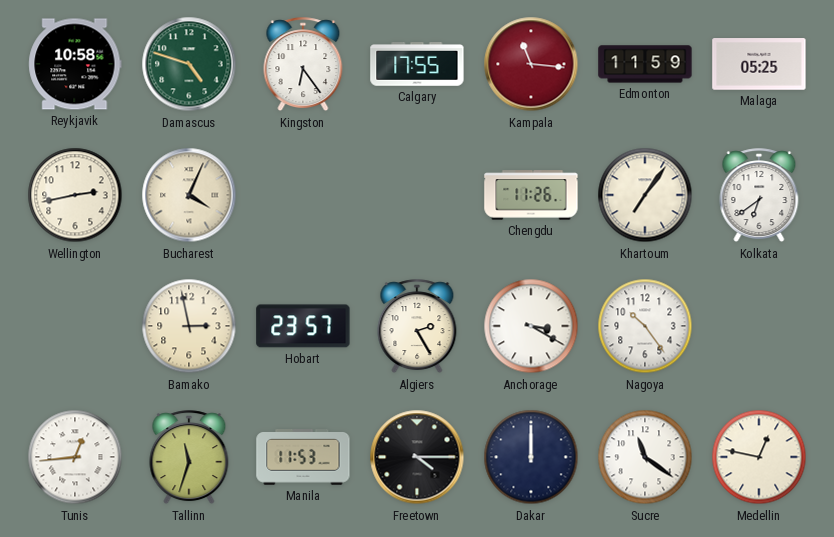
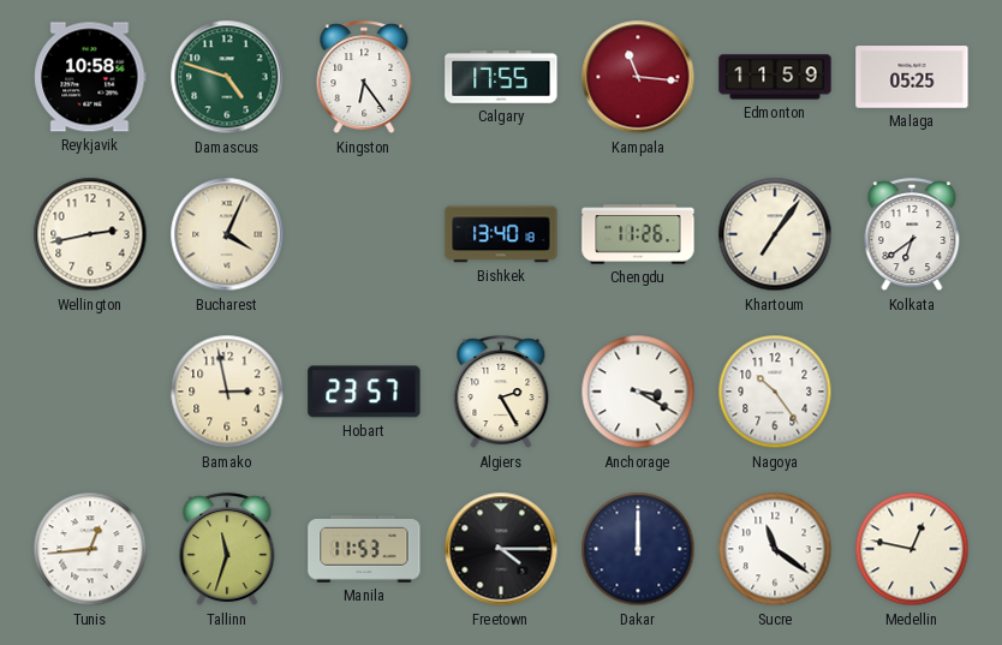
Bishkek: none -> 13:40
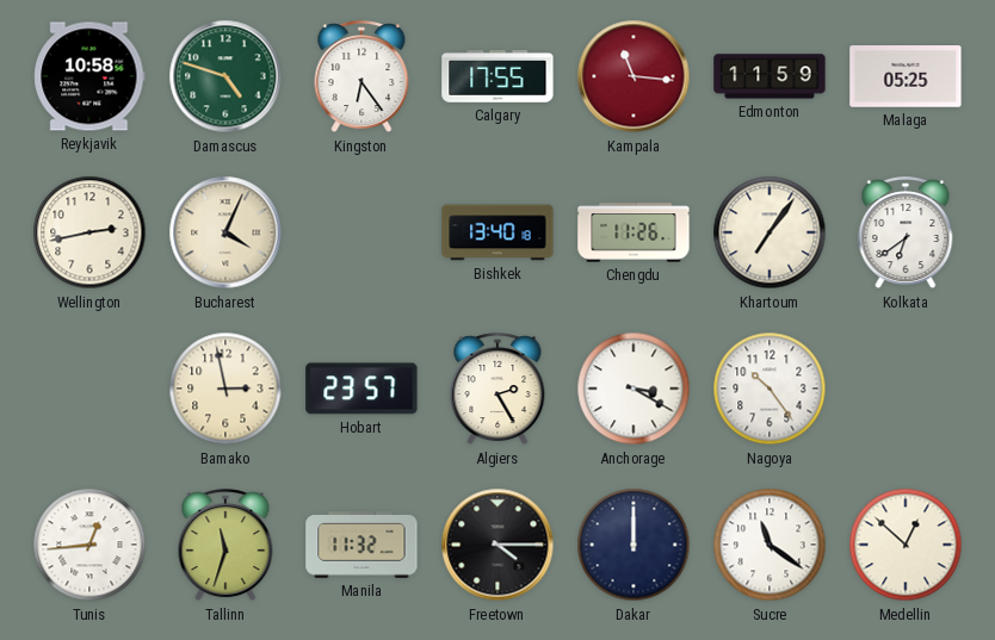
Manila: 11:53 -> 11:32
Medellin: 12:47 -> 12:52
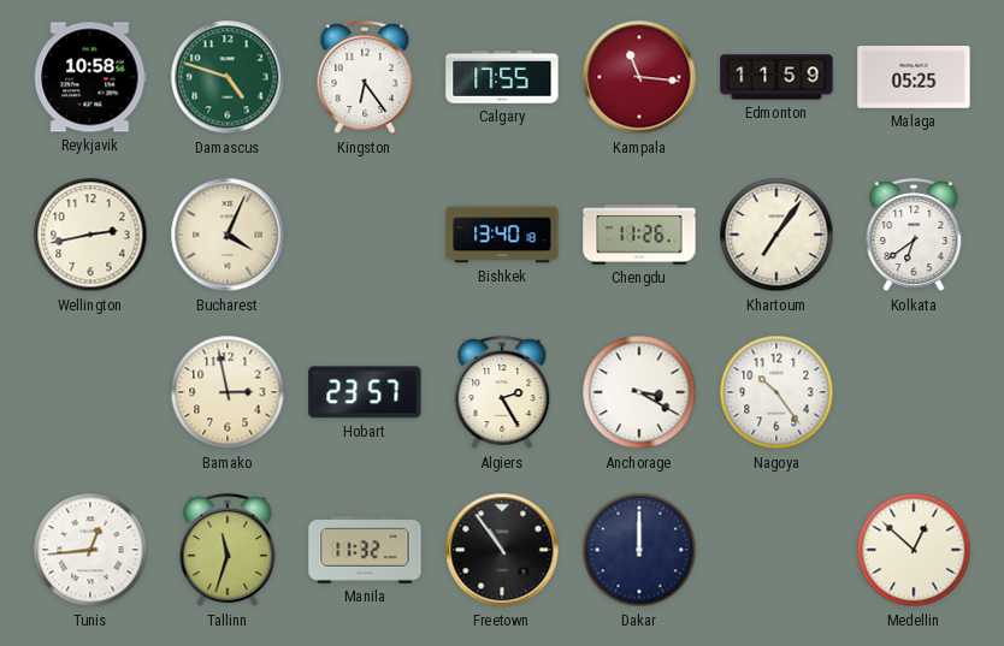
Freetown: 4:15 -> 10:54
Sucre: 11:21 -> none
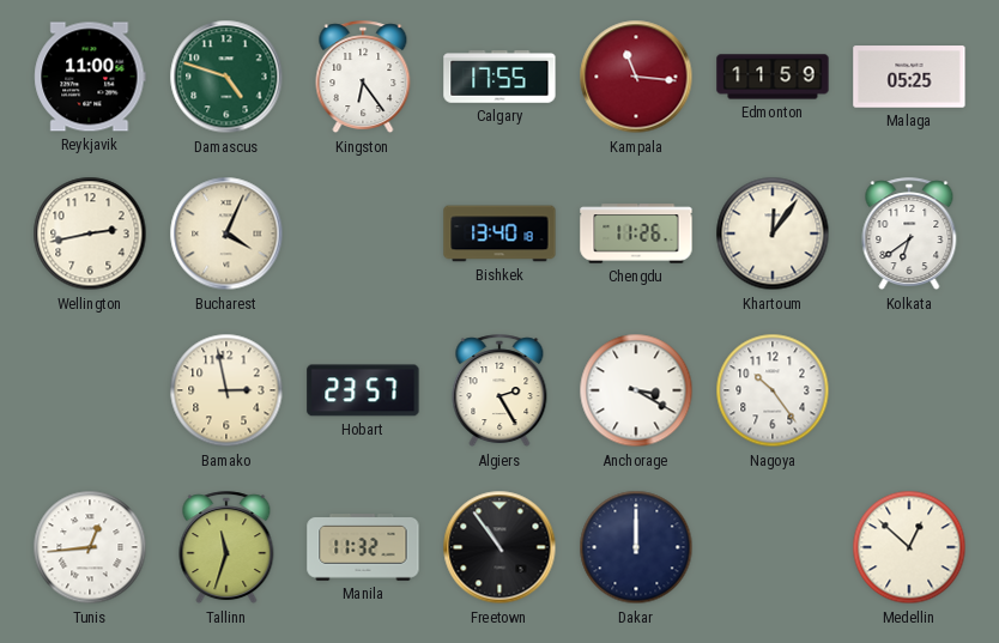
Reykjavik: 10:58 -> 11:00
Khartoum: 7:06 -> 12:06
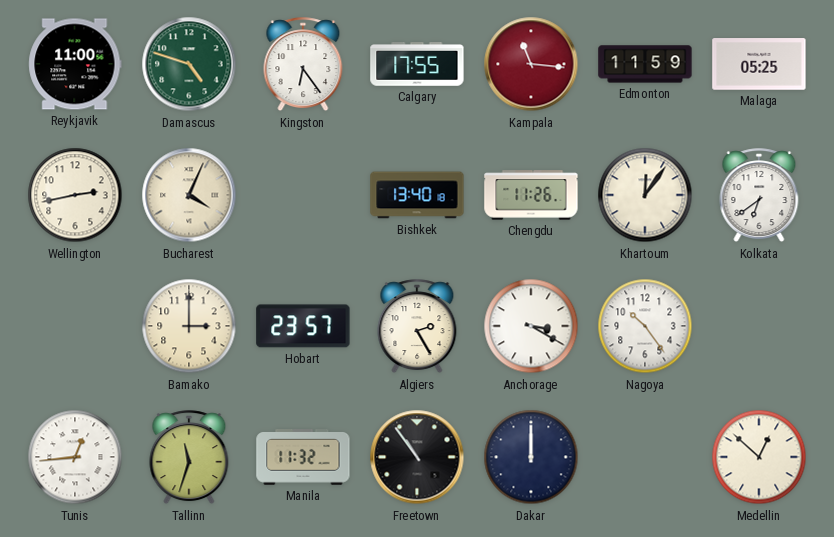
Bamako: 2:58 -> 3:00
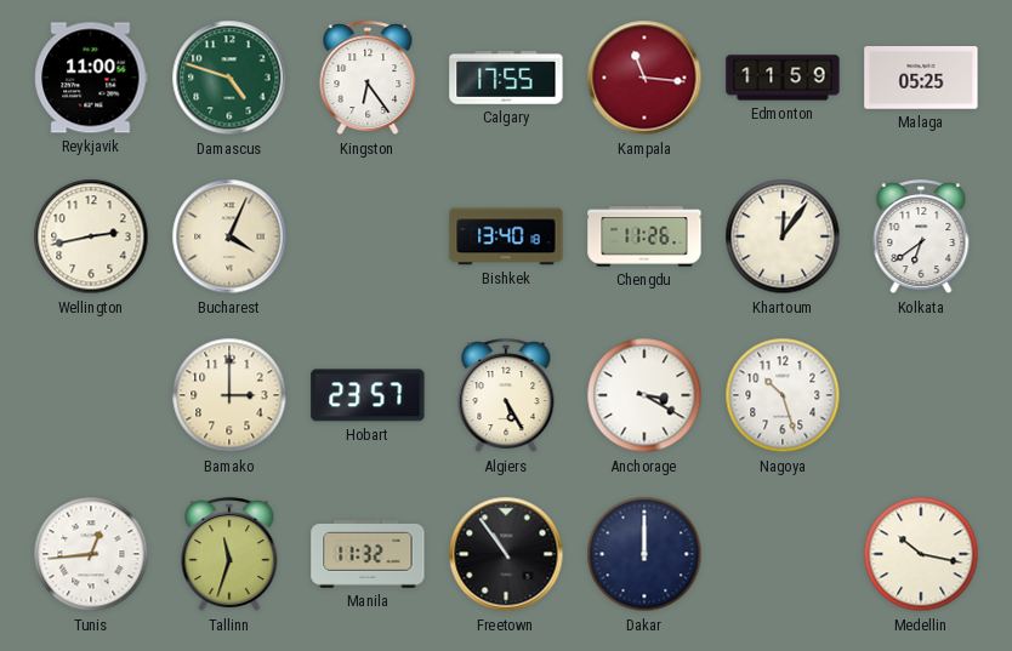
Algiers: 2:25 -> 5:25
Nagoya: 10:24 -> 10:27
Medellin: 12:52 -> 10:17
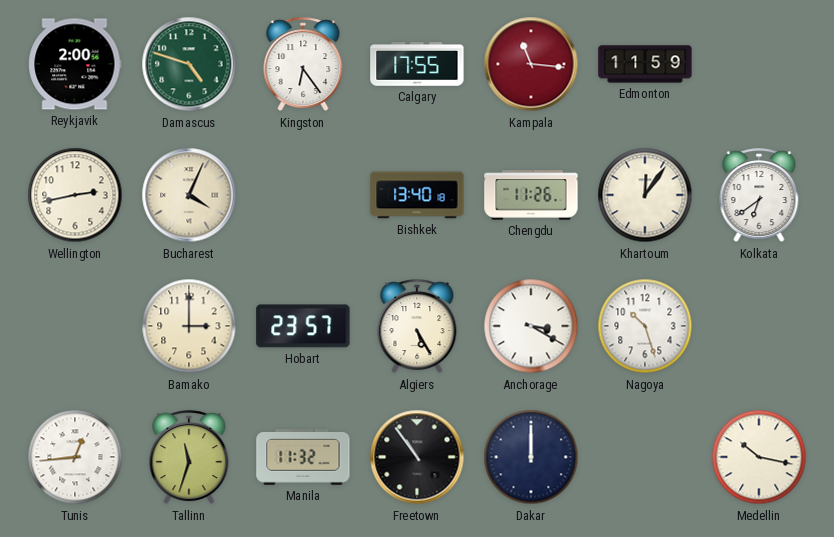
Reykjavik: 11:00 -> 2:00
Malaga: 05:25 -> none
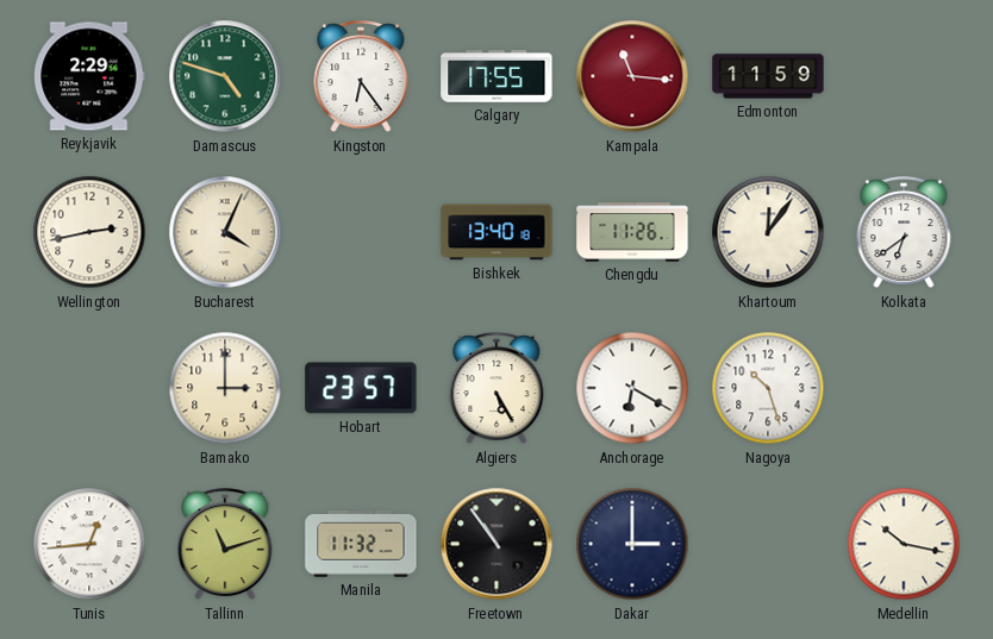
Reykjavik: 2:00 -> 2:29
Anchorage: 3:20 -> 6:20
Tallinn: 11:33 -> 11:12
Dakar: 12:00 -> 3:00
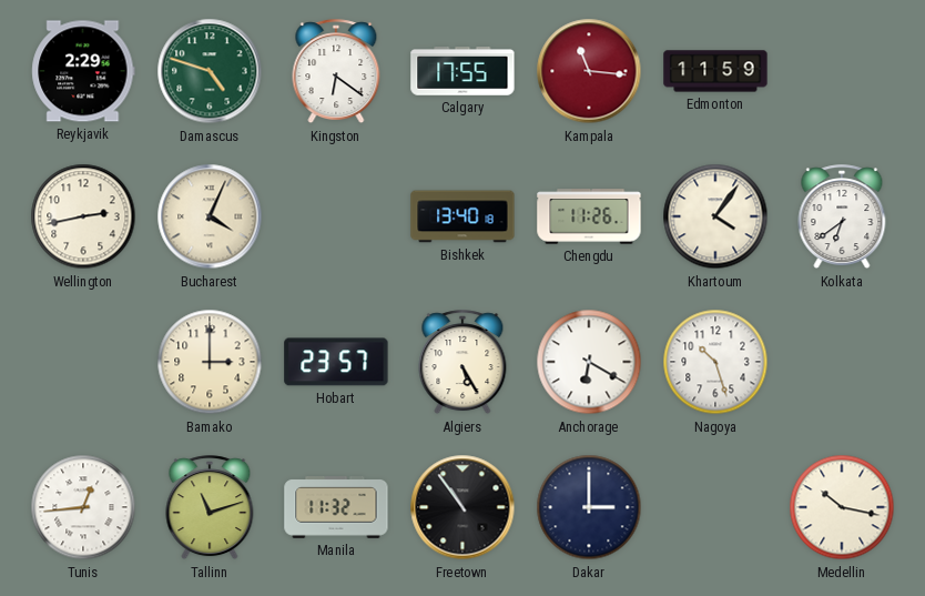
Kingston: 6:24 -> 6:21
Khartoum: 12:06 -> 4:06
